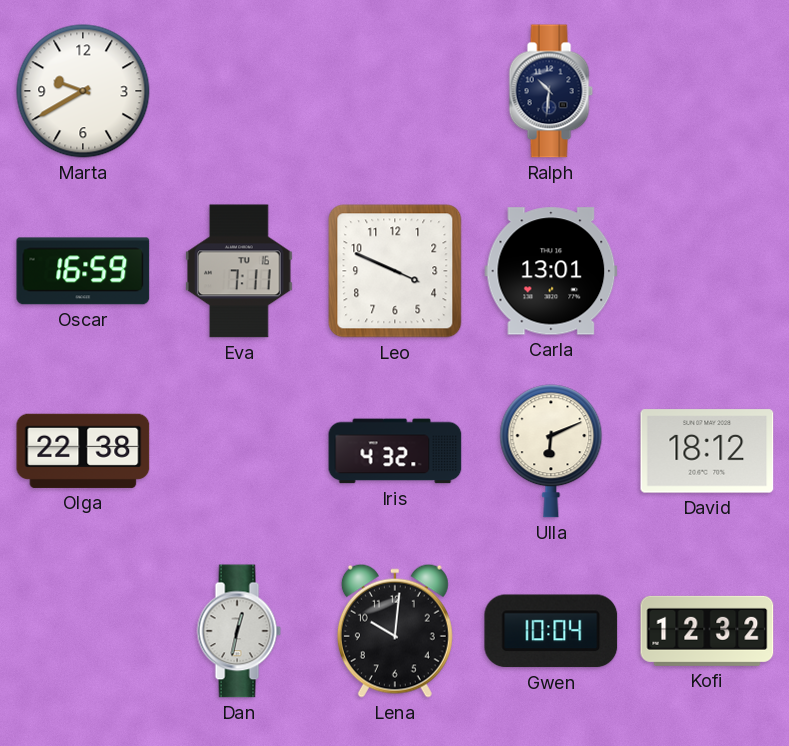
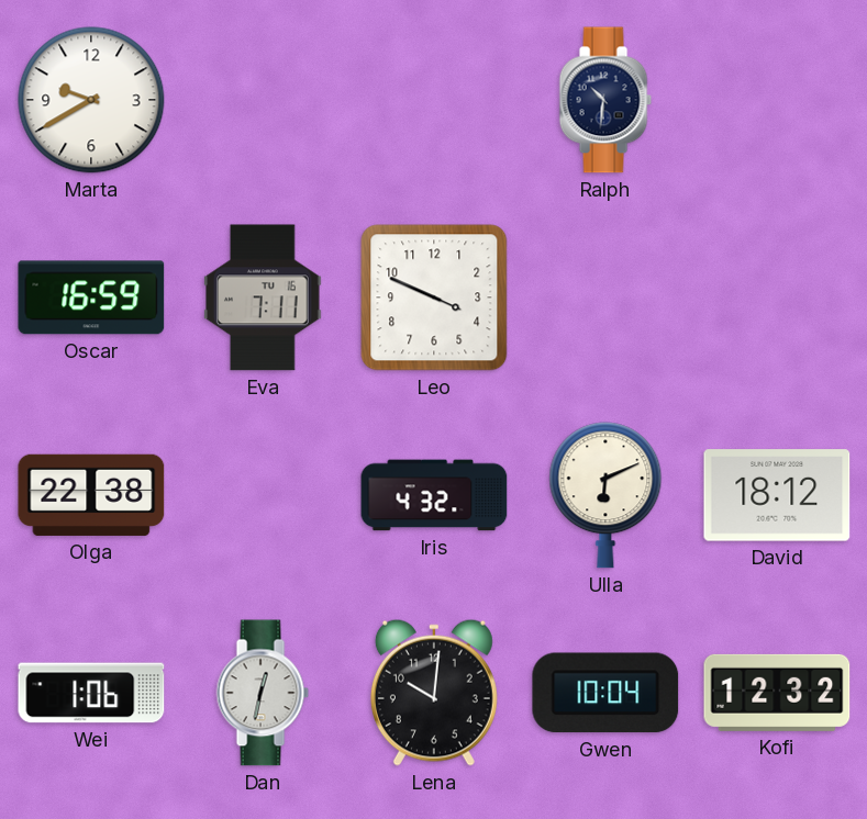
Carla: 13:01 -> none
Wei: none -> 1:06
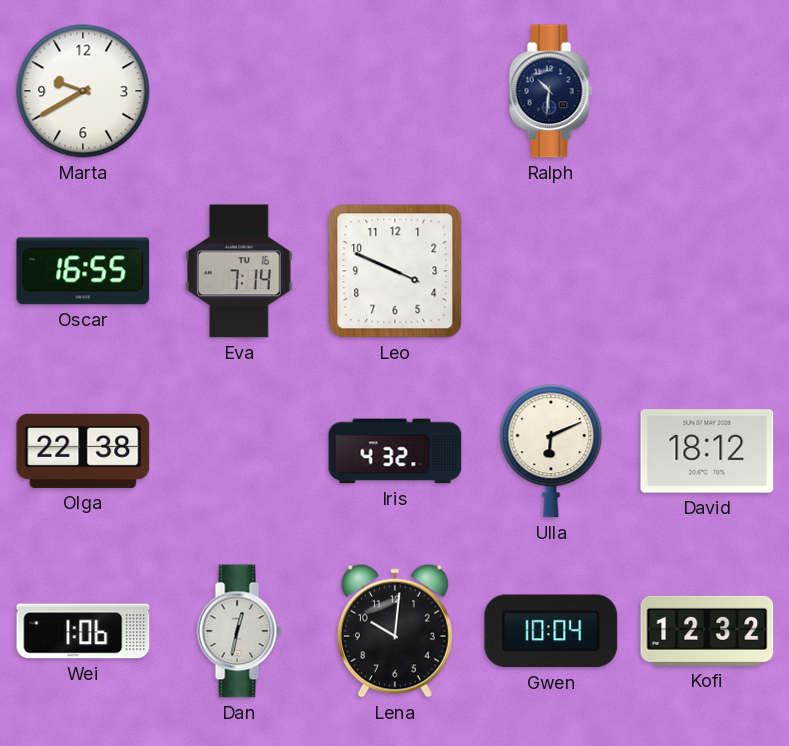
Oscar: 16:59 -> 16:55
Eva: 7:11 -> 7:14
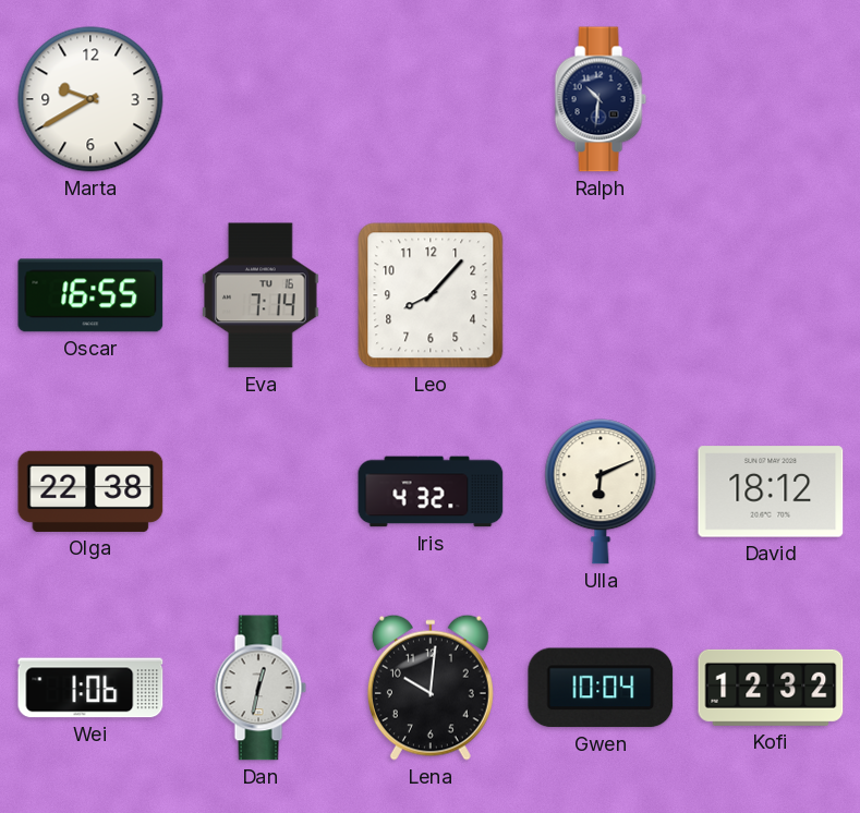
Leo: 3:49 -> 8:07
